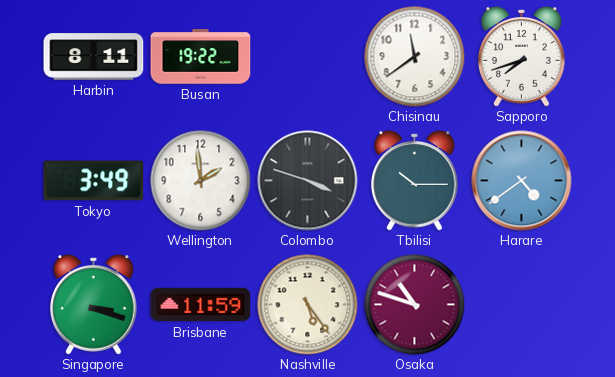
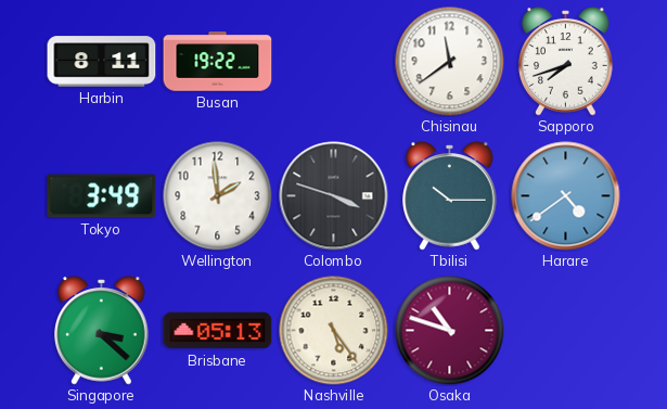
Singapore: 3:18 -> 3:22
Brisbane: 11:59 -> 05:13
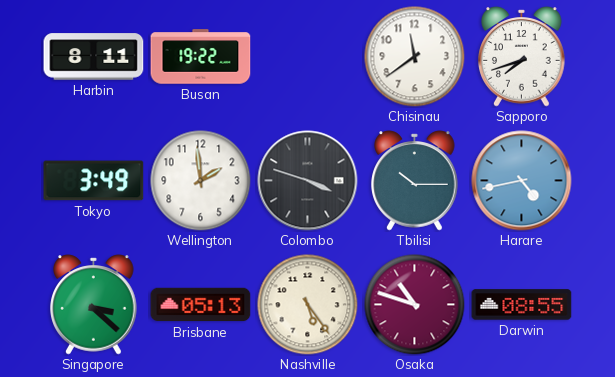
Harare: 4:39 -> 4:43
Darwin: none -> 08:55
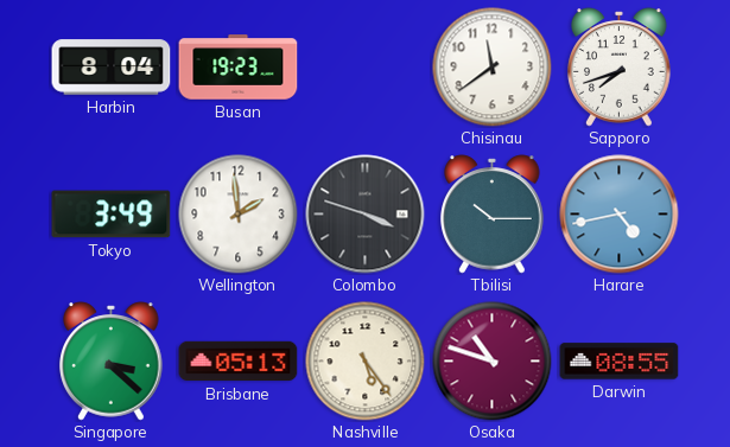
Harbin: 8:11 -> 8:04
Busan: 19:22 -> 19:23
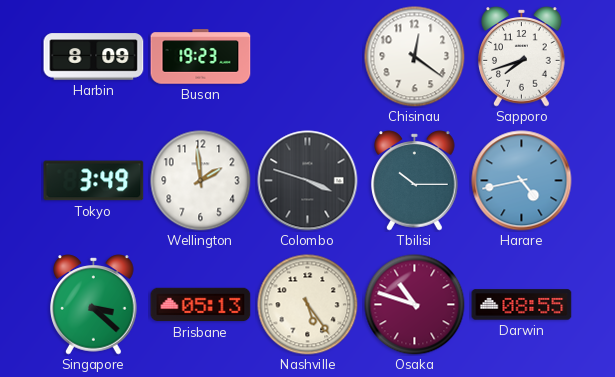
Harbin: 8:04 -> 8:09
Chisinau: 11:39 -> 12:21
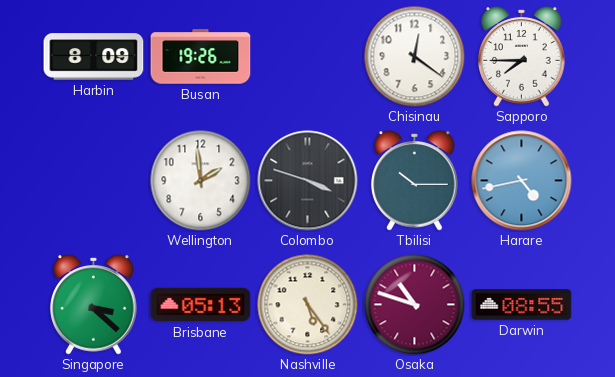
Busan: 19:23 -> 19:26
Sapporo: 7:42 -> 7:45
Tokyo: 3:49 -> none
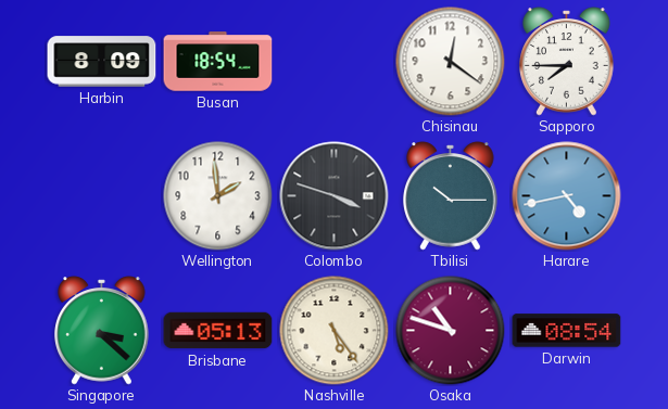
Busan: 19:26 -> 18:54
Darwin: 08:55 -> 08:54
